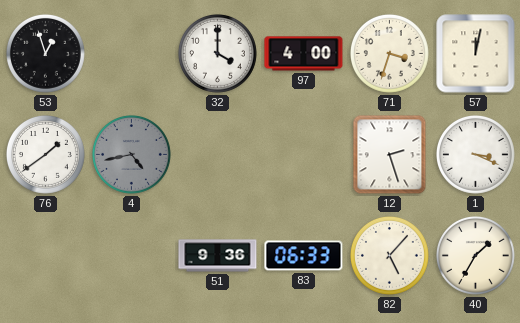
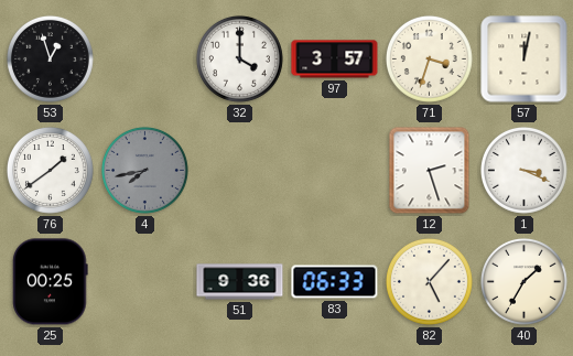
97: 4:00 -> 3:57
4: 4:43 -> 7:43
25: none -> 00:25
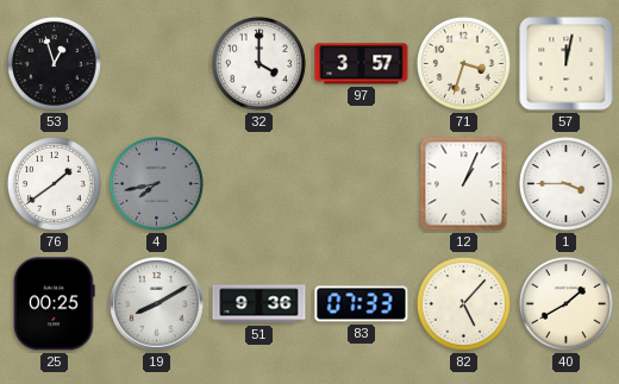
12: 2:27 -> 1:04
1: 3:19 -> 3:45
19: none -> 8:10
83: 06:33 -> 07:33
40: 1:35 -> 1:40
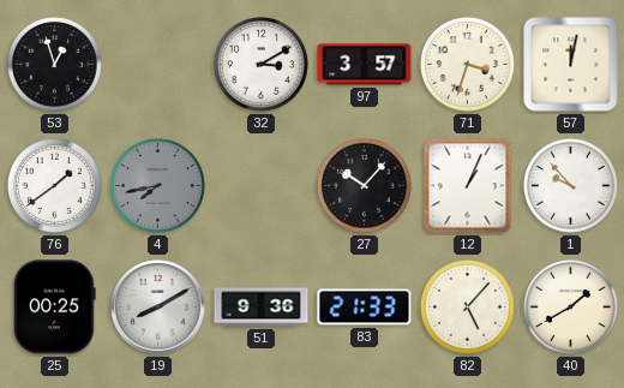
32: 4:00 -> 3:10
27: none -> 10:07
1: 3:45 -> 9:53
83: 07:33 -> 21:33
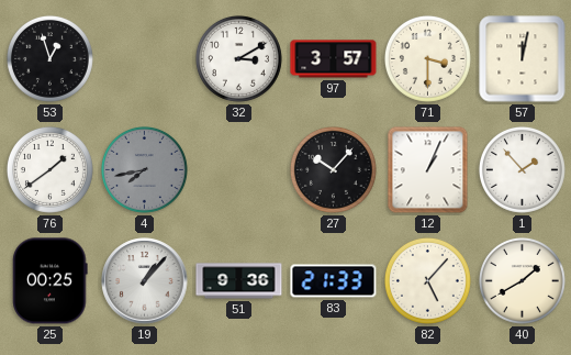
71: 3:33 -> 3:30
1: 9:53 -> 1:53
19: 8:10 -> 1:07
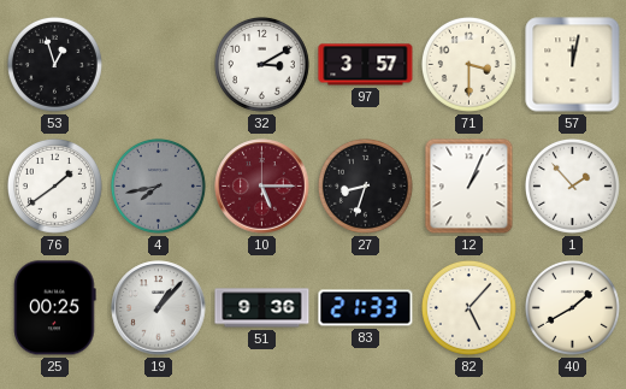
10: none -> 5:15
27: 10:07 -> 8:33
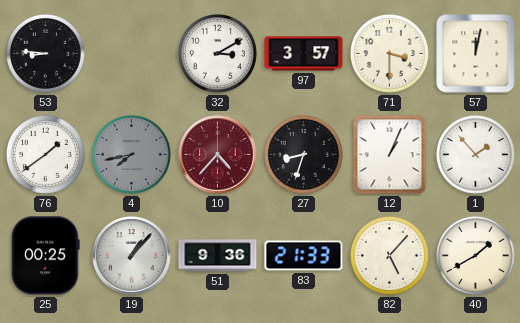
53: 12:57 -> 8:46
10: 5:15 -> 4:37
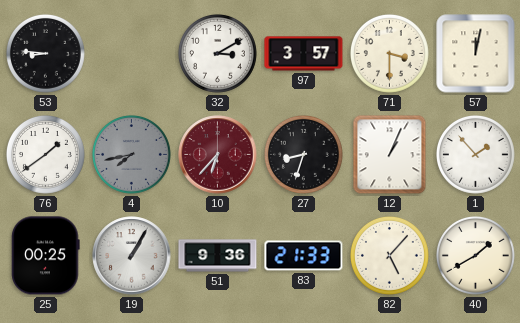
10: 4:37 -> 6:37
19: 1:07 -> 1:05
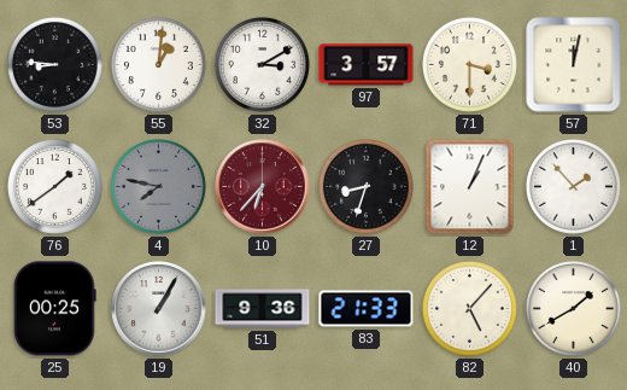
55: none -> 1:01
4: 7:43 -> 7:47
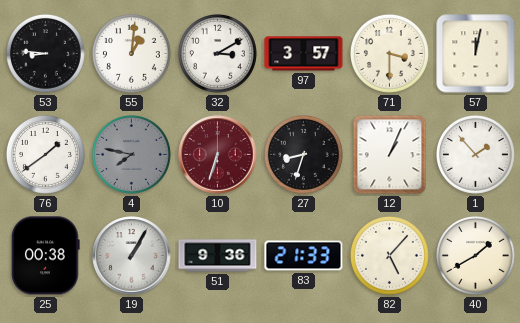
10: 6:37 -> 6:33
25: 00:25 -> 00:38
